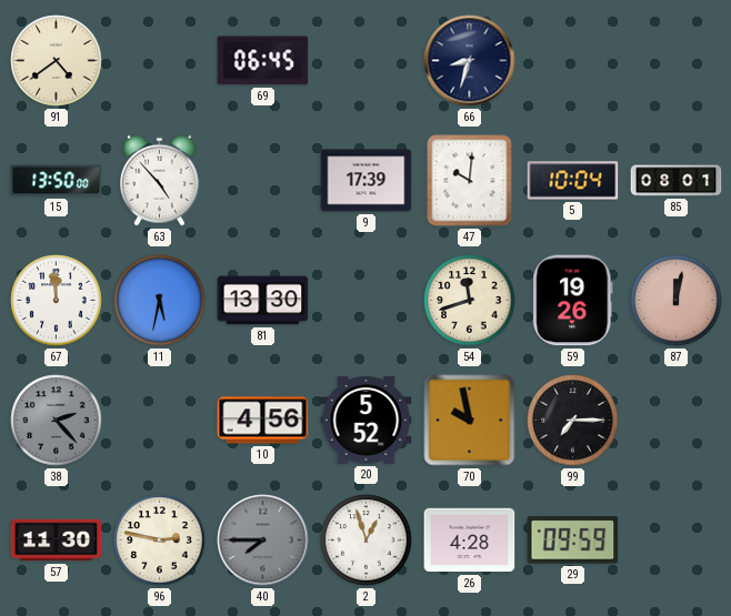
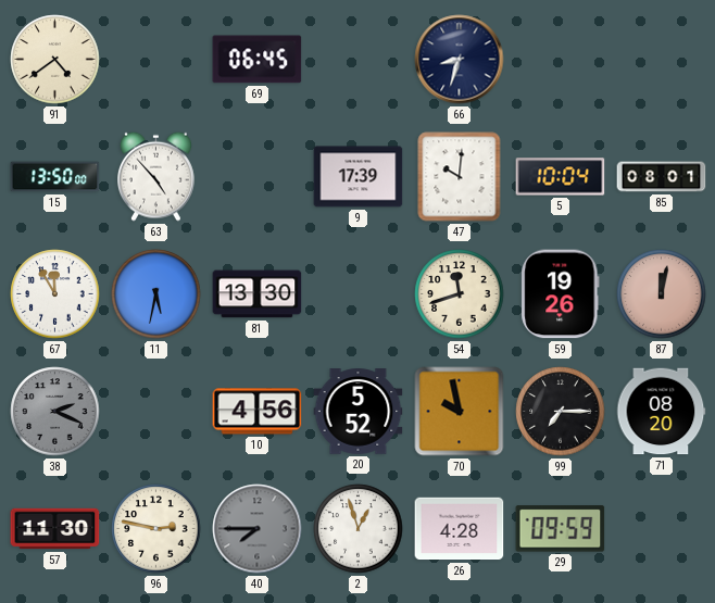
67: 11:59 -> 11:55
38: 2:23 -> 2:19
71: none -> 08:20
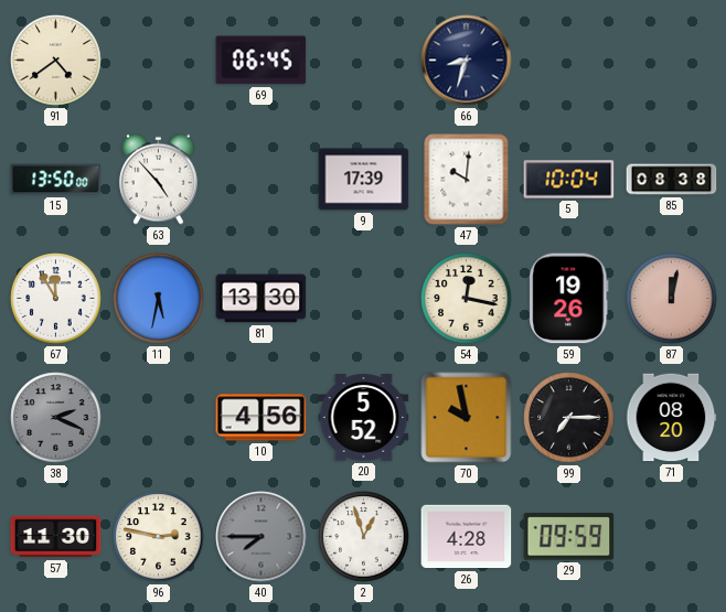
85: 08:01 -> 08:38
54: 11:42 -> 12:17
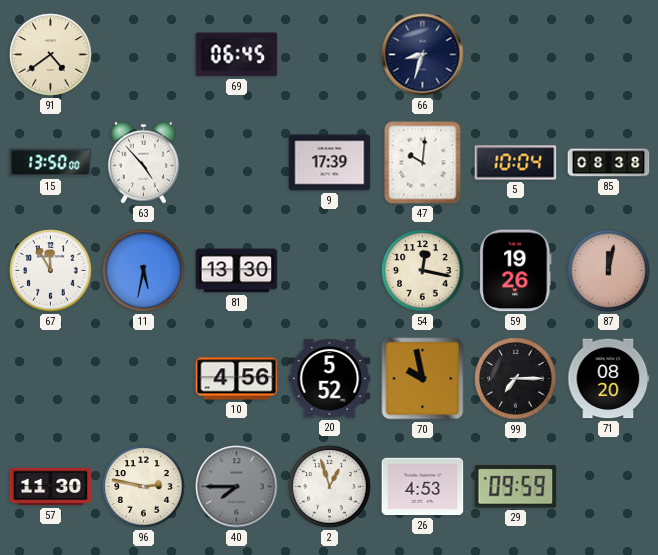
38: 2:19 -> none
26: 4:28 -> 4:53
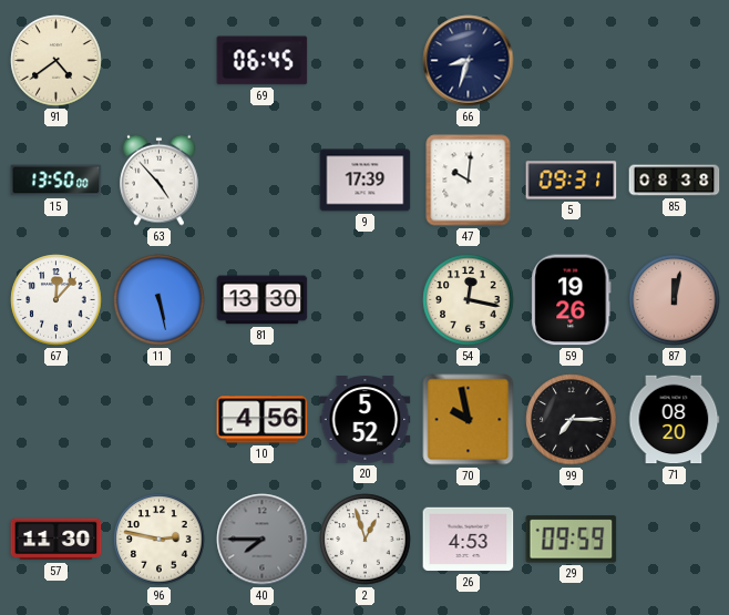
5: 10:04 -> 09:31
67: 11:55 -> 12:07
11: 5:32 -> 5:28
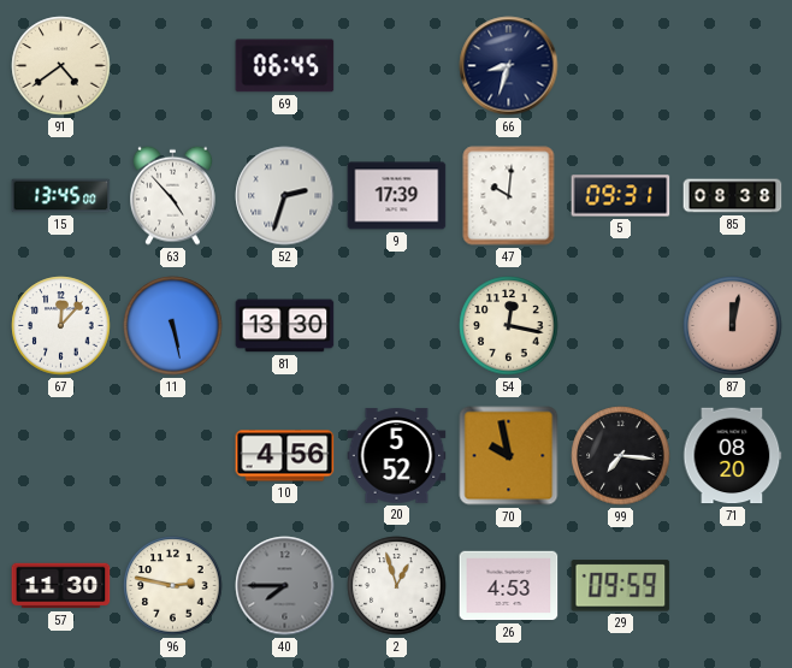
15: 13:50 -> 13:45
52: none -> 2:33
59: 19:26 -> none
99: 7:15 -> 7:16
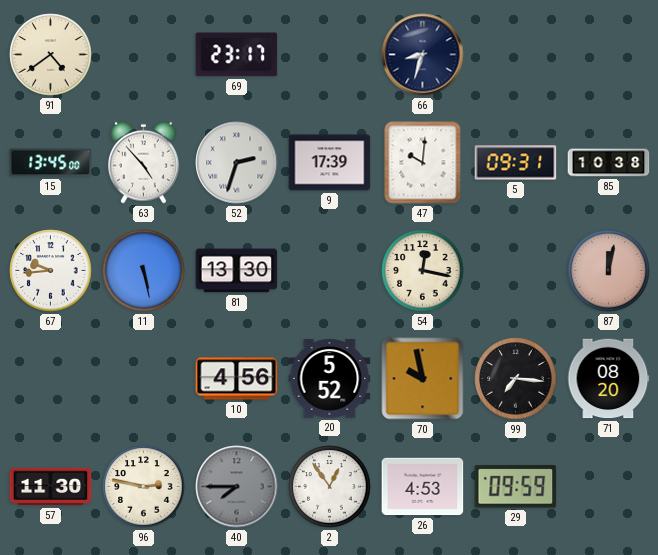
69: 06:45 -> 23:17
85: 08:38 -> 10:38
67: 12:07 -> 9:44
2: 12:57 -> 12:54
